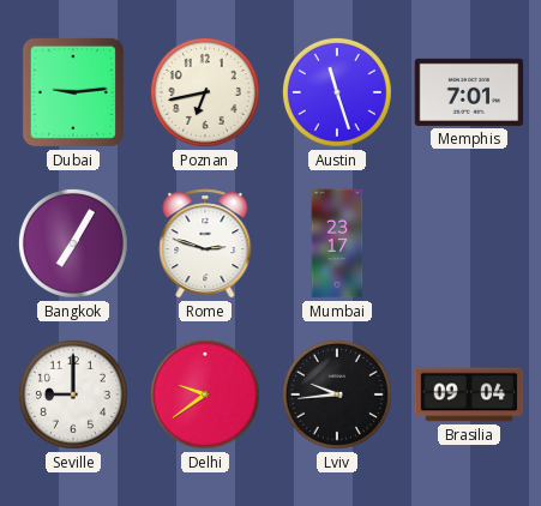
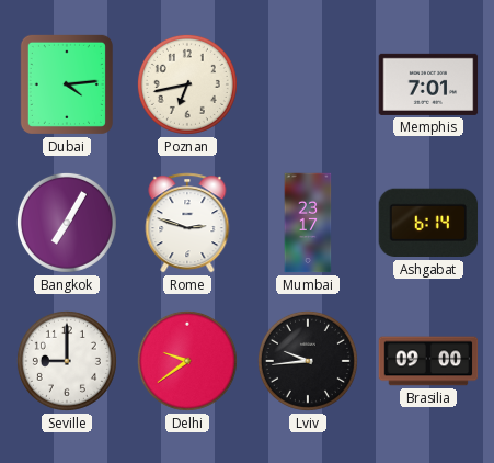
Dubai: 9:14 -> 4:14
Austin: 11:27 -> none
Ashgabat: none -> 6:14
Brasilia: 09:04 -> 09:00
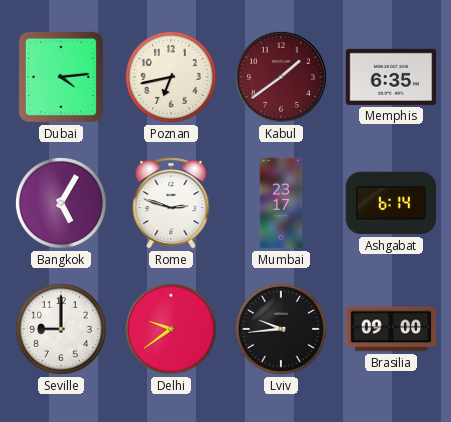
Kabul: none -> 1:39
Memphis: 7:01 -> 6:35
Bangkok: 7:05 -> 5:05
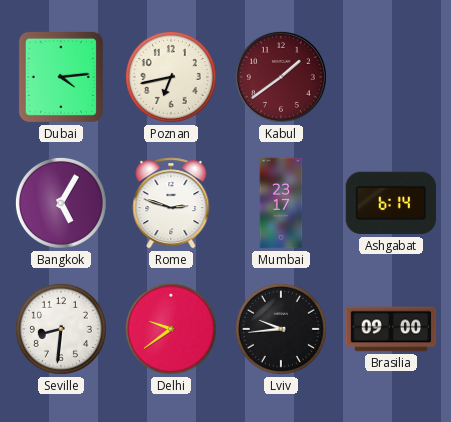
Memphis: 6:35 -> none
Seville: 9:00 -> 8:31
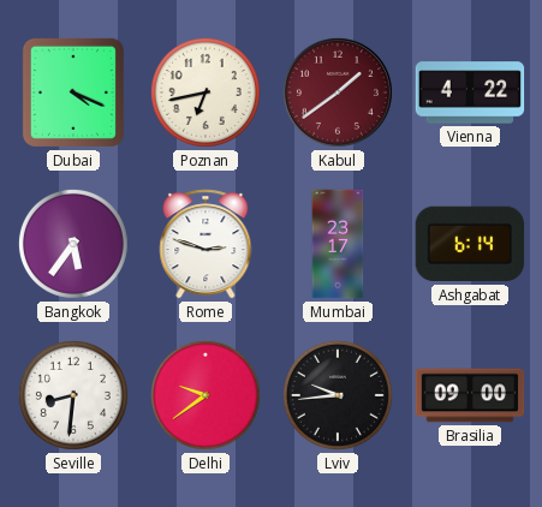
Dubai: 4:14 -> 4:19
Vienna: none -> 4:22
Bangkok: 5:05 -> 5:36
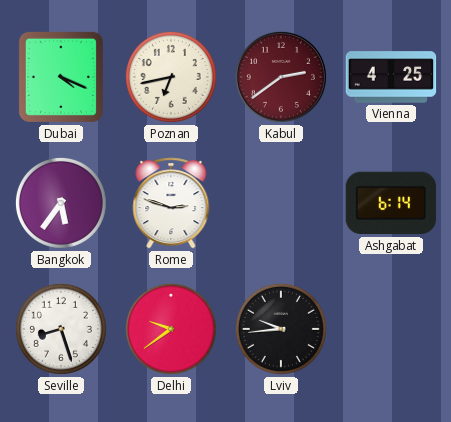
Kabul: 1:39 -> 2:39
Vienna: 4:22 -> 4:25
Mumbai: 23:17 -> none
Seville: 8:31 -> 8:27
Brasilia: 09:00 -> none
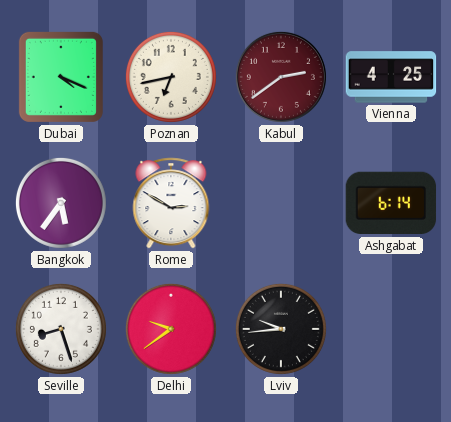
Rome: 2:48 -> 2:50
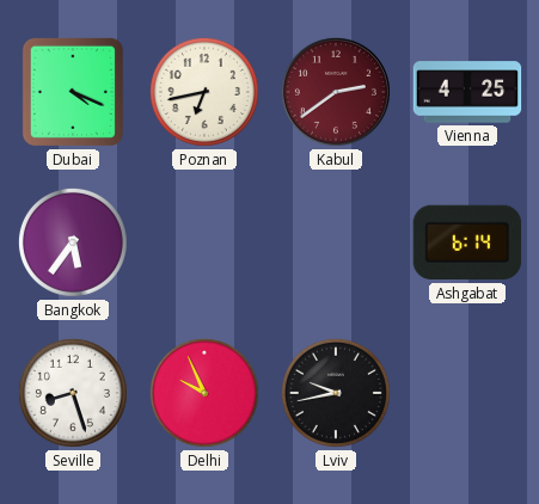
Rome: 2:50 -> none
Delhi: 9:39 -> 9:56
Lviv: 9:44 -> 9:43
